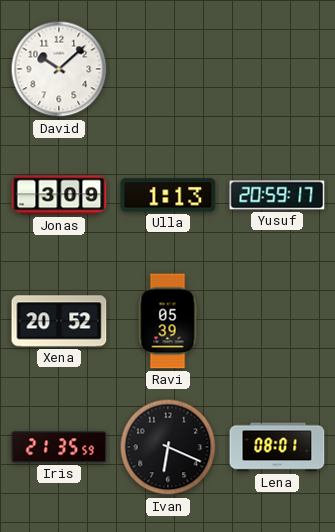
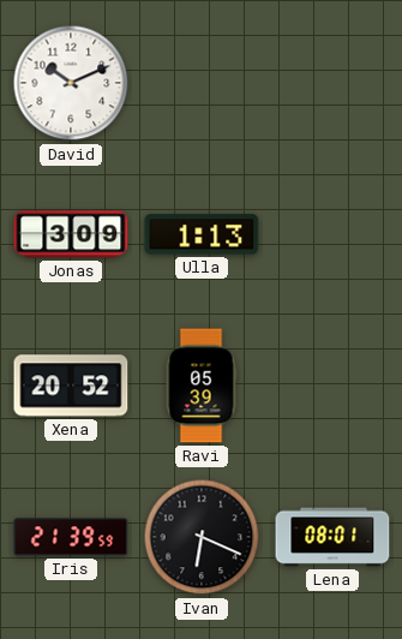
David: 10:08 -> 10:11
Yusuf: 20:59 -> none
Iris: 21:35 -> 21:39
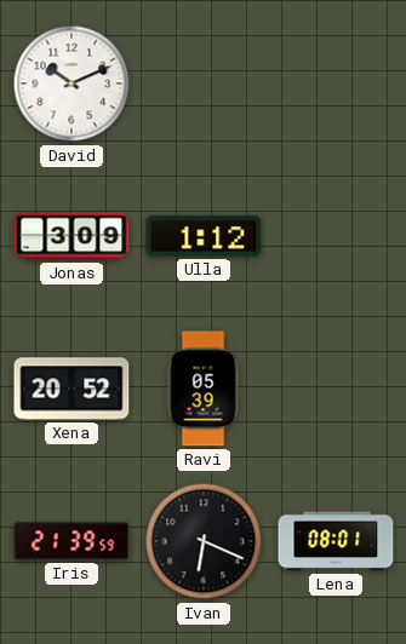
Ulla: 1:13 -> 1:12
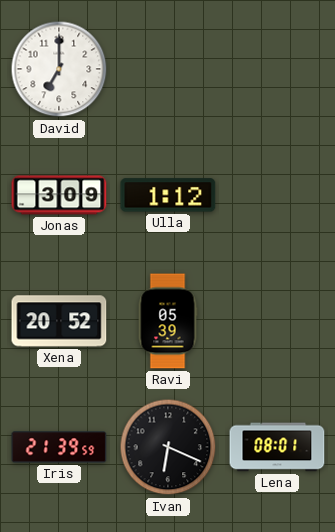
David: 10:11 -> 7:00
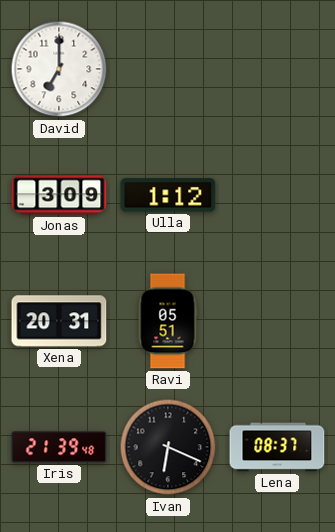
Xena: 20:52 -> 20:31
Ravi: 05:39 -> 05:51
Iris: 21:39:59 -> 21:39:48
Lena: 08:01 -> 08:37
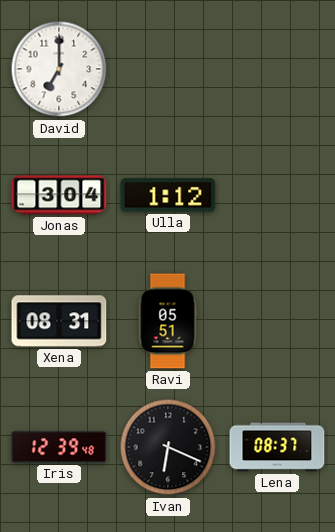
Jonas: 3:09 -> 3:04
Xena: 20:31 -> 08:31
Iris: 21:39 -> 12:39
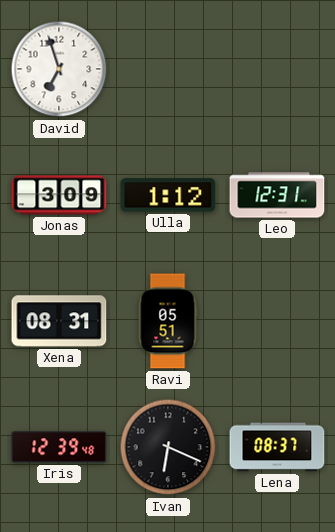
David: 7:00 -> 6:57
Jonas: 3:04 -> 3:09
Leo: none -> 12:31
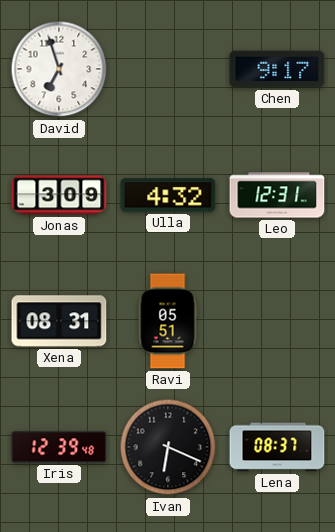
Chen: none -> 9:17
Ulla: 1:12 -> 4:32
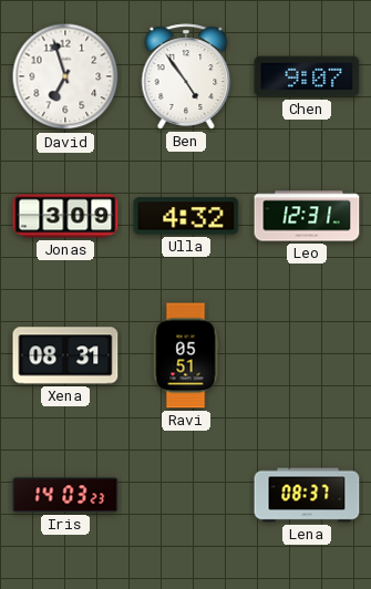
Ben: none -> 4:54
Chen: 9:17 -> 9:07
Iris: 12:39 -> 14:03
Ivan: 6:19 -> none
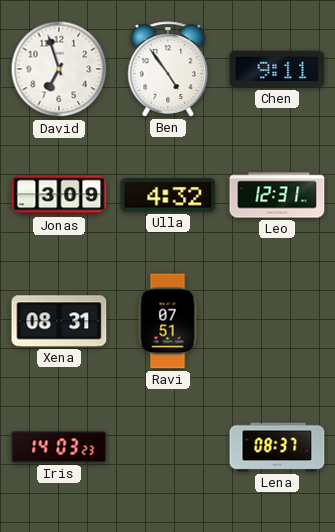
Chen: 9:07 -> 9:11
Ravi: 05:51 -> 07:51
